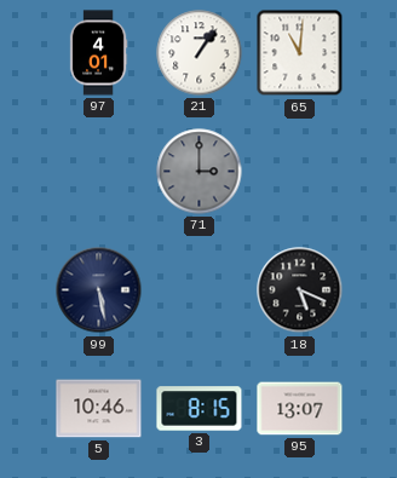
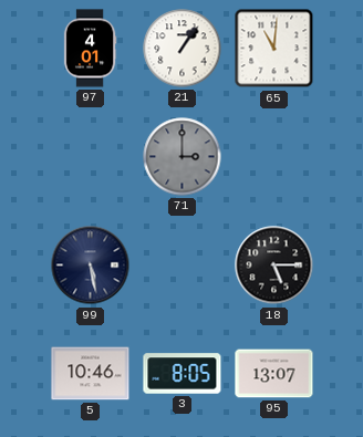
18: 5:19 -> 5:15
3: 8:15 -> 8:05
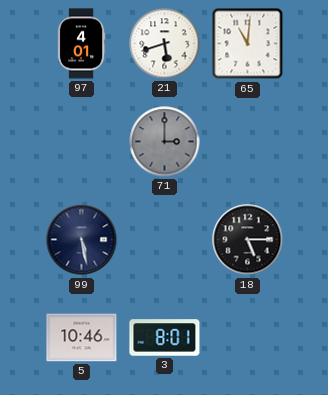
21: 1:06 -> 5:42
3: 8:05 -> 8:01
95: 13:07 -> none
